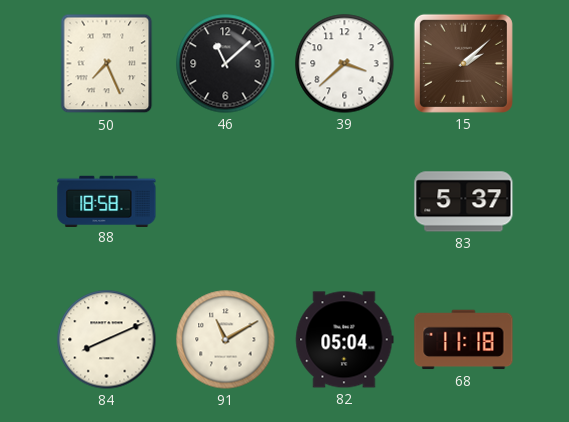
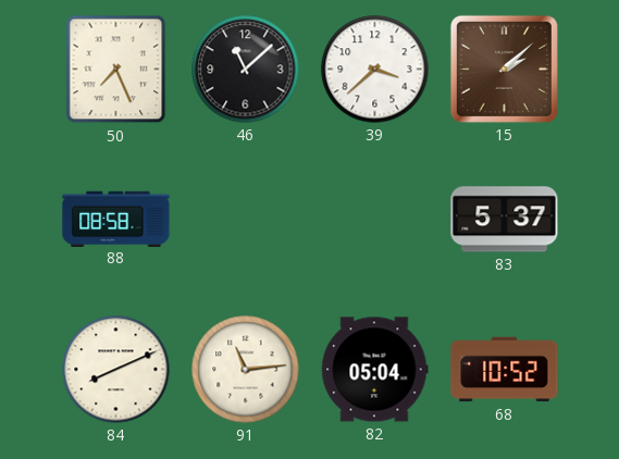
88: 18:58 -> 08:58
91: 11:10 -> 11:14
68: 11:18 -> 10:52
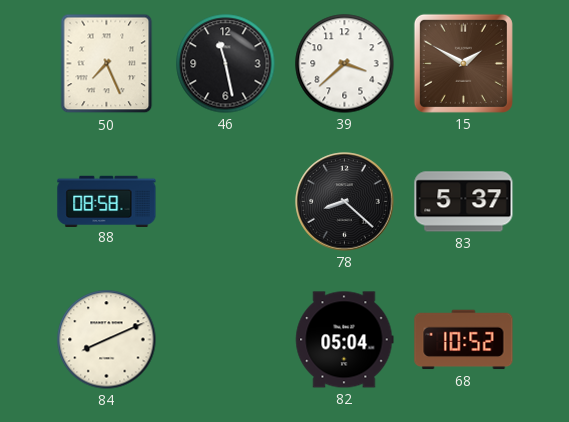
46: 11:08 -> 11:28
15: 2:08 -> 1:50
78: none -> 8:22
91: 11:14 -> none
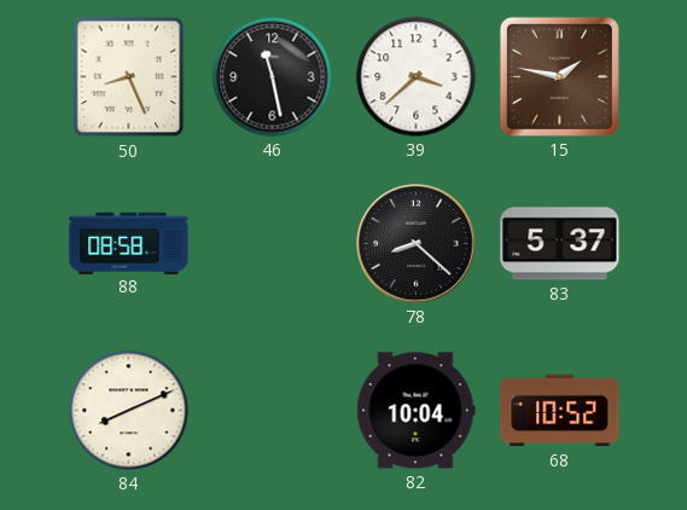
50: 7:26 -> 8:26
15: 1:50 -> 1:47
82: 05:04 -> 10:04
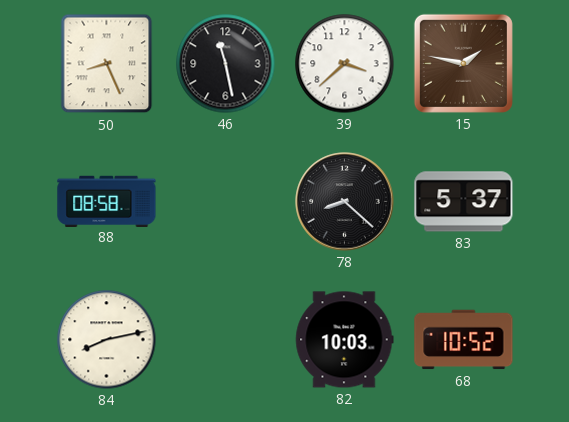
84: 8:11 -> 8:13
82: 10:04 -> 10:03
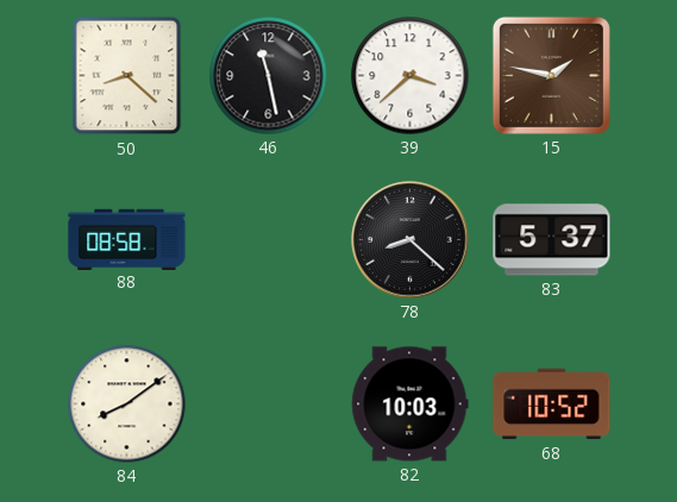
50: 8:26 -> 8:22
84: 8:13 -> 8:09
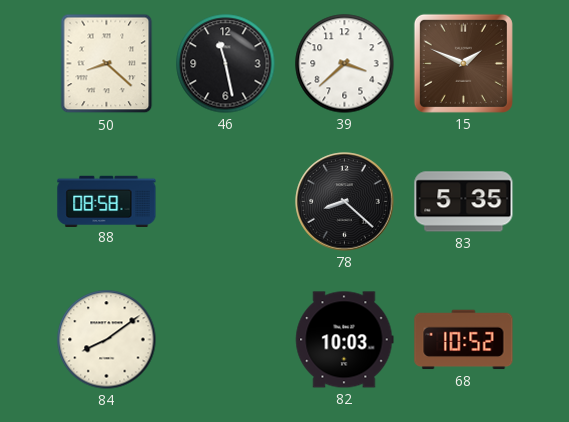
15: 1:47 -> 1:49
83: 5:37 -> 5:35
